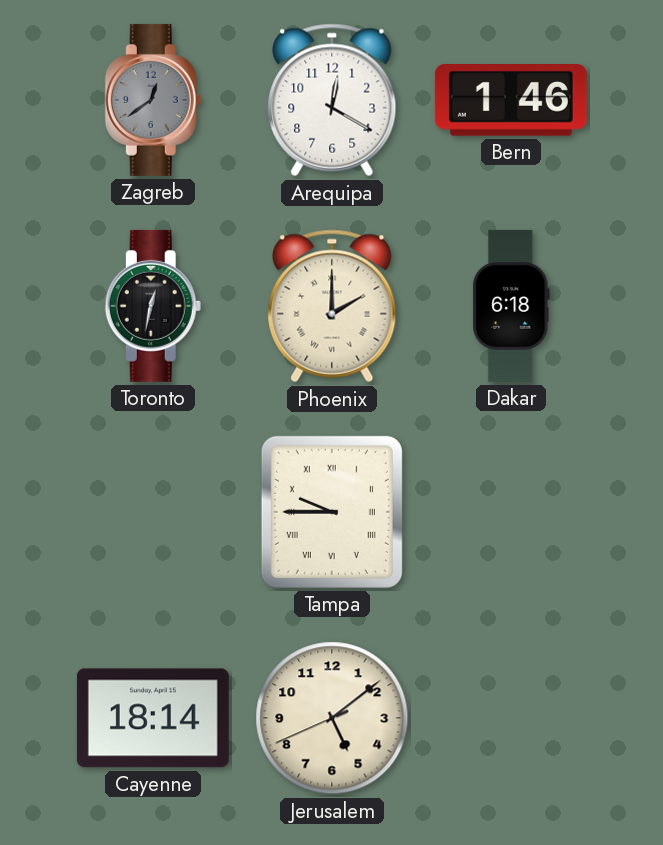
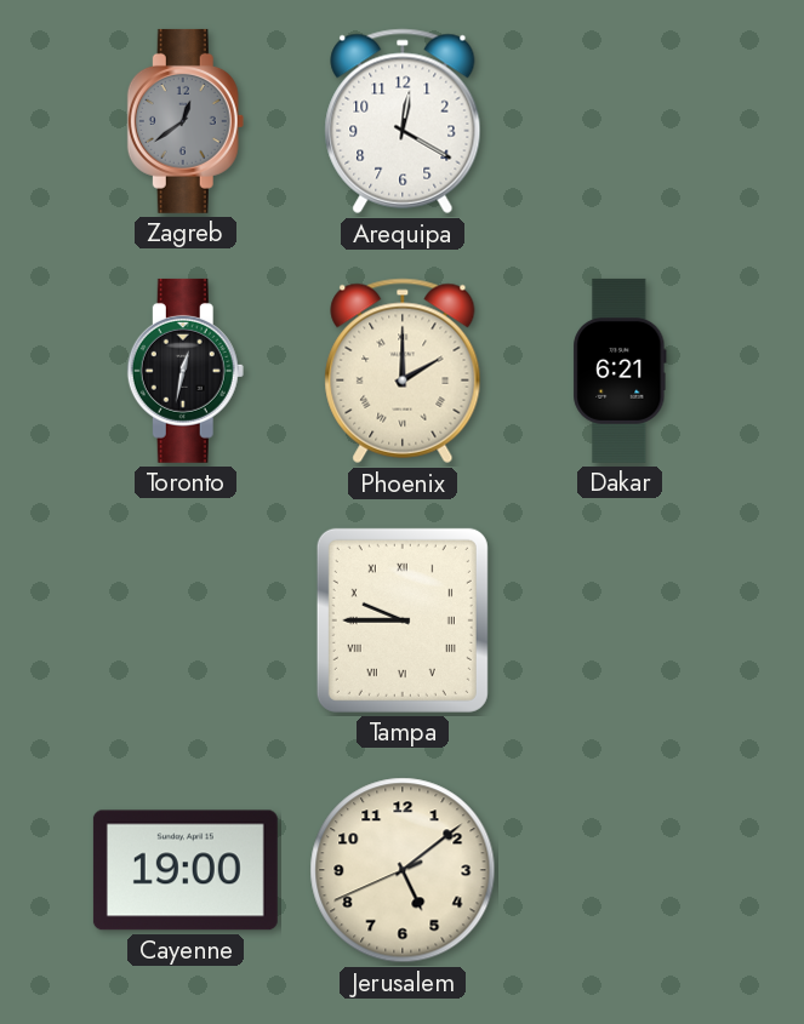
Bern: 1:46 -> none
Dakar: 6:18 -> 6:21
Cayenne: 18:14 -> 19:00
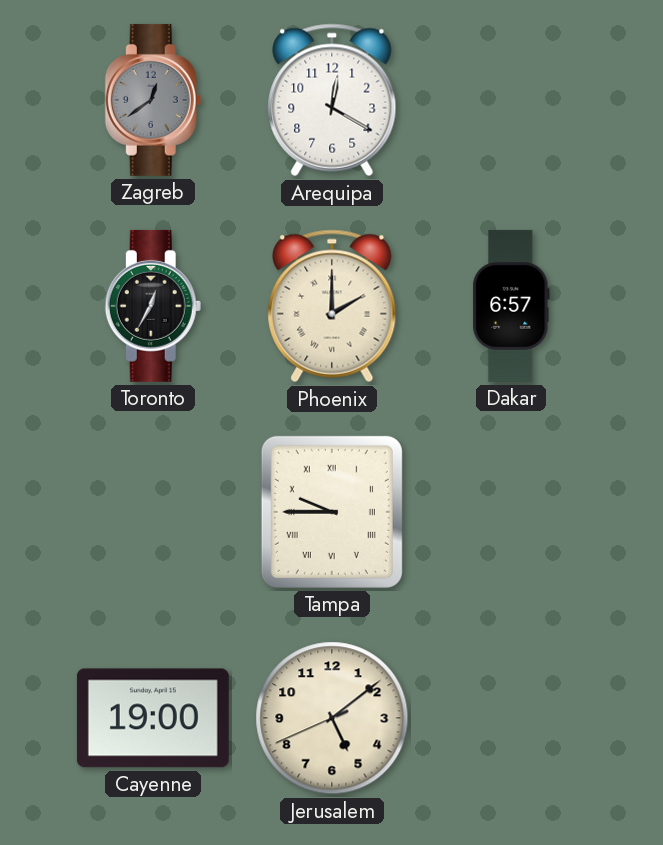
Toronto: 12:32 -> 12:35
Dakar: 6:21 -> 6:57
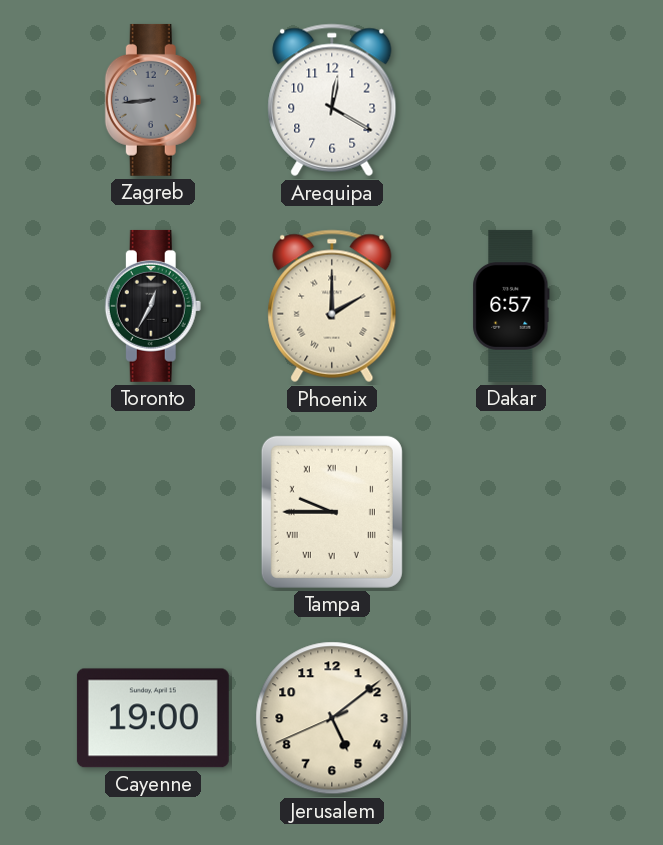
Zagreb: 12:39 -> 8:44
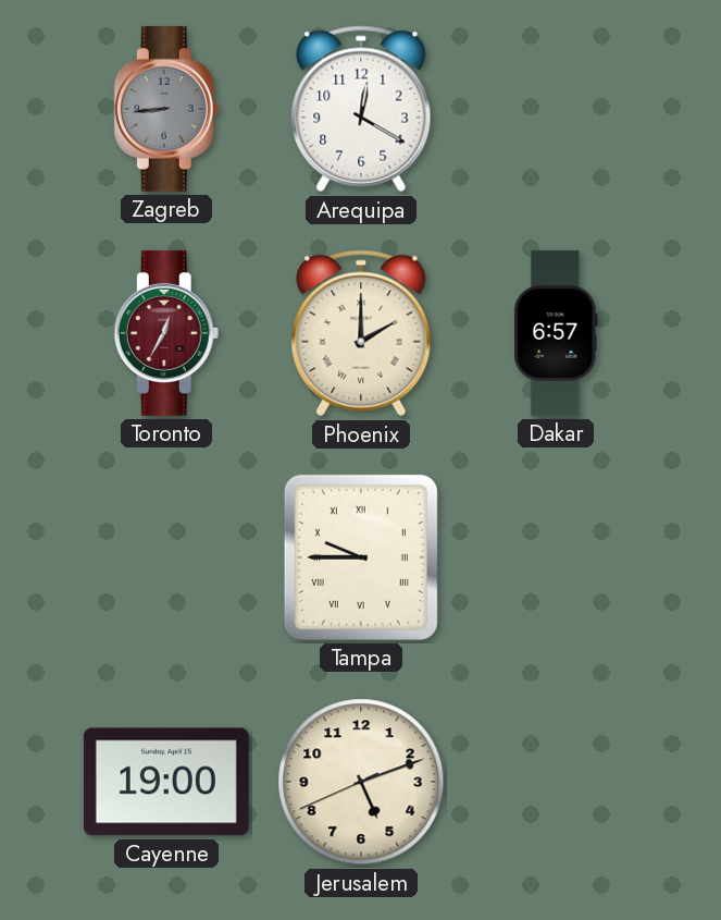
Toronto dial: black -> burgundy
Jerusalem: 5:08 -> 5:11
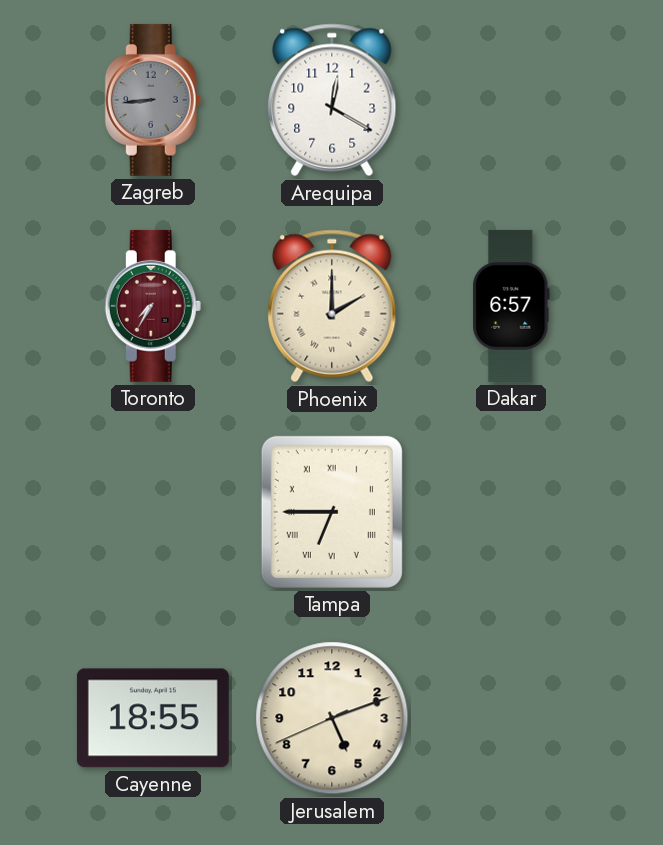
Toronto: 12:35 -> 7:35
Tampa: 9:45 -> 6:45
Cayenne: 19:00 -> 18:55
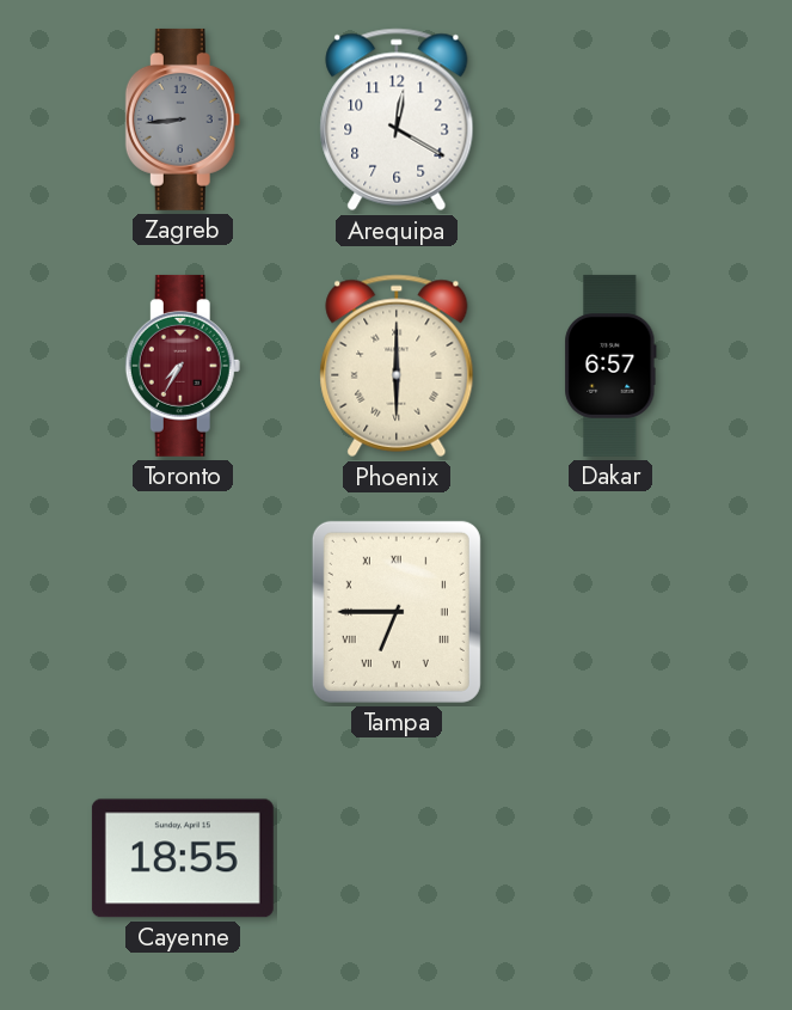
Phoenix: 2:00 -> 6:00
Jerusalem: 5:11 -> none
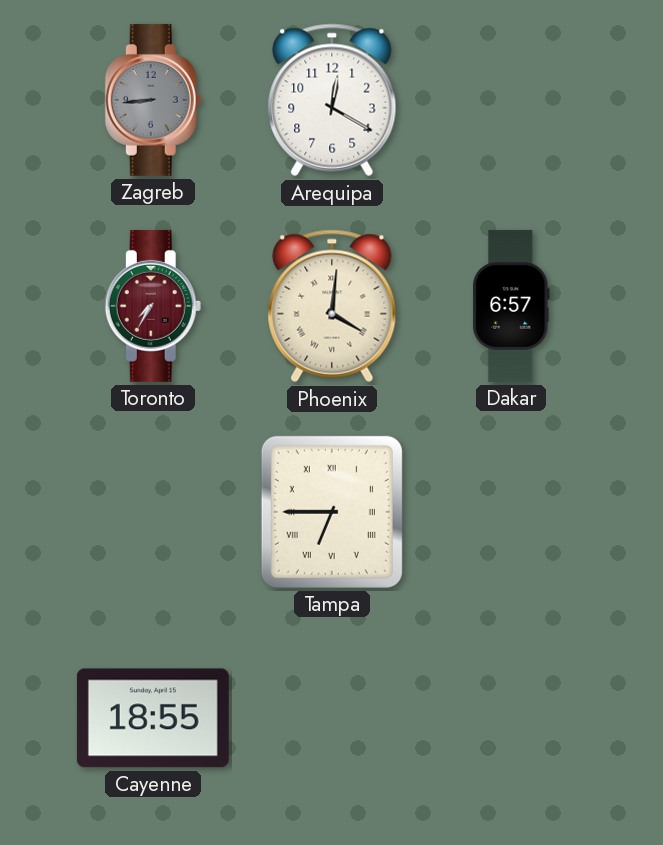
Phoenix: 6:00 -> 4:01
